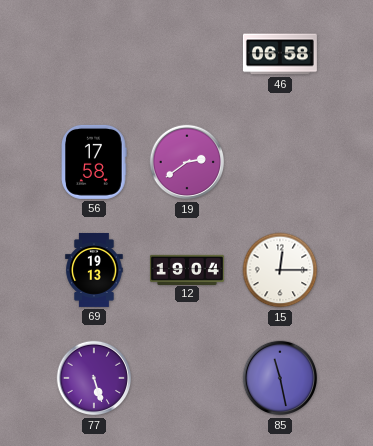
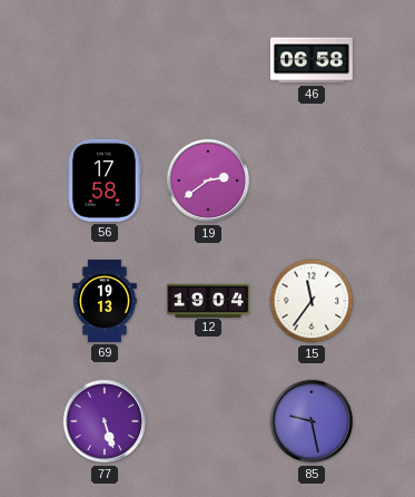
15: 12:15 -> 11:36
85: 11:28 -> 9:28
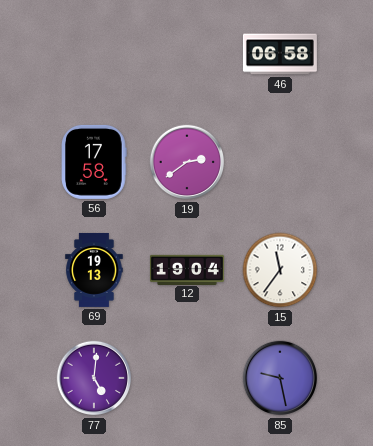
77: 5:27 -> 5:01
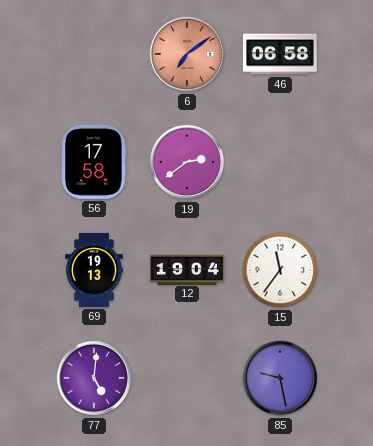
6: none -> 7:09
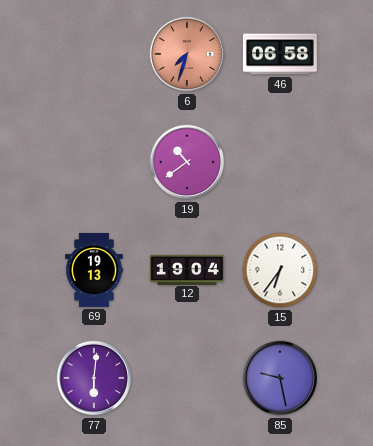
6: 7:09 -> 7:33
56: 17:58 -> none
19: 2:39 -> 10:39
15: 11:36 -> 6:36
77: 5:01 -> 6:01
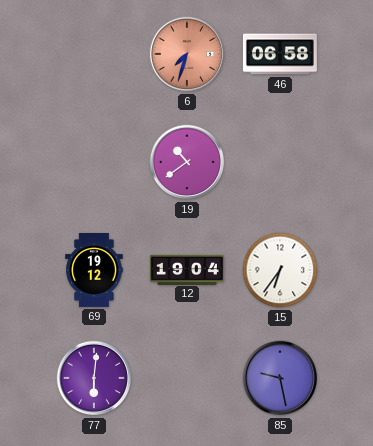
69: 19:13 -> 19:12
